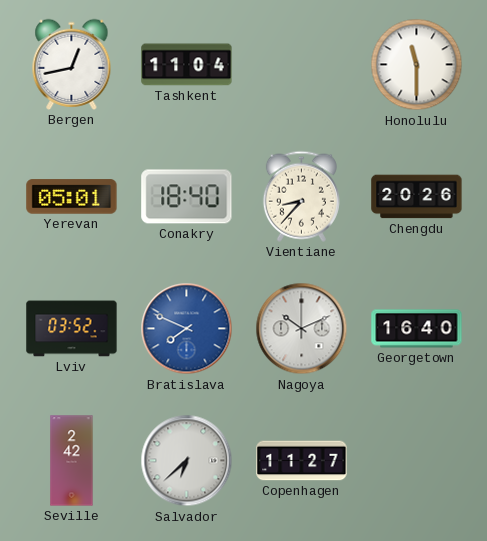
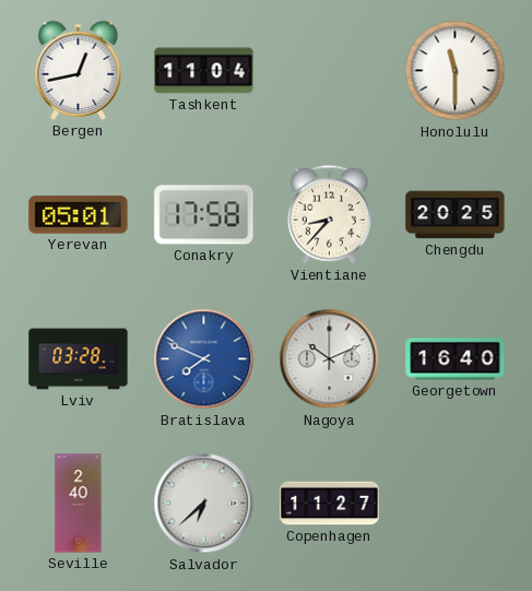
Conakry: 18:40 -> 17:58
Chengdu: 20:26 -> 20:25
Lviv: 03:52 -> 03:28
Seville: 2:42 -> 2:40
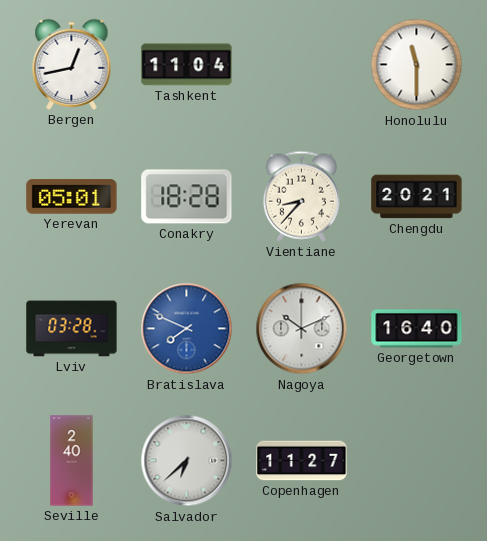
Conakry: 17:58 -> 18:28
Chengdu: 20:25 -> 20:21
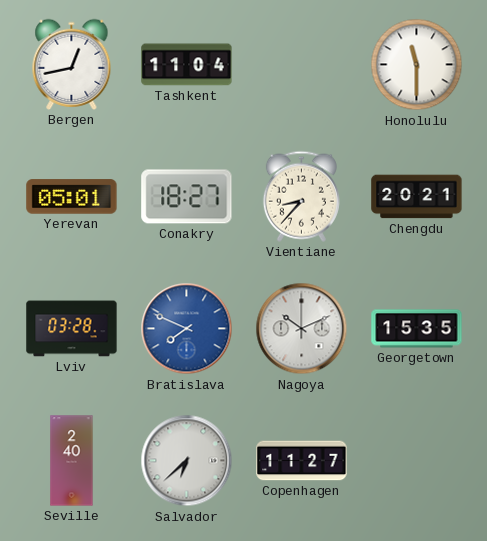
Conakry: 18:28 -> 18:27
Georgetown: 16:40 -> 15:35
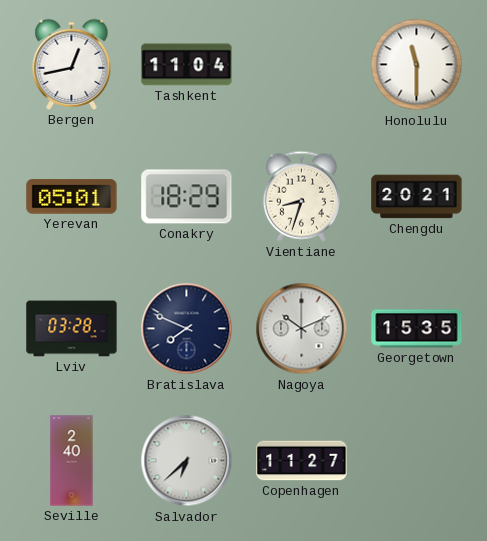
Conakry: 18:27 -> 18:29
Vientiane: 8:37 -> 8:33
Bratislava dial: blue -> navy
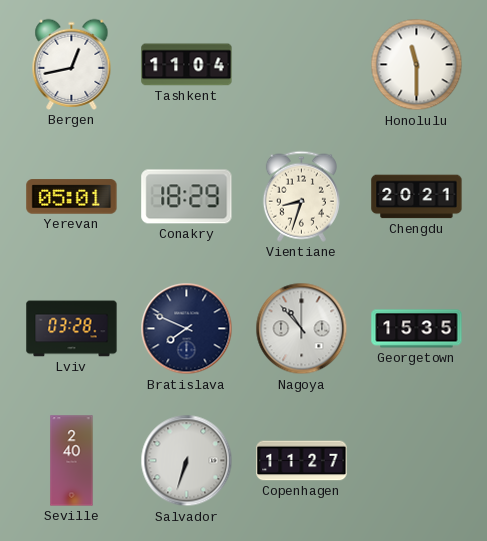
Nagoya: 10:11 -> 10:53
Salvador: 6:38 -> 6:33
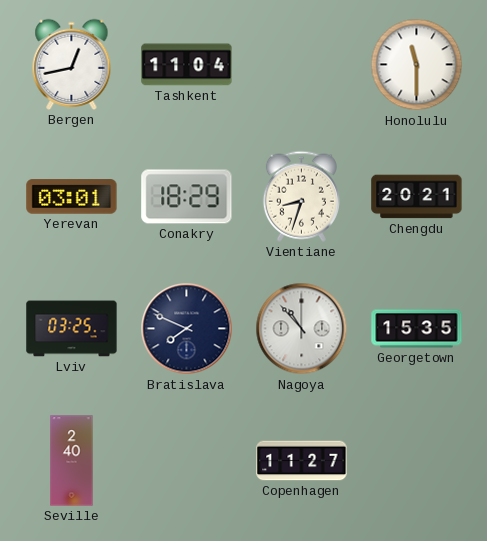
Yerevan: 05:01 -> 03:01
Lviv: 03:28 -> 03:25
Salvador: 6:33 -> none
